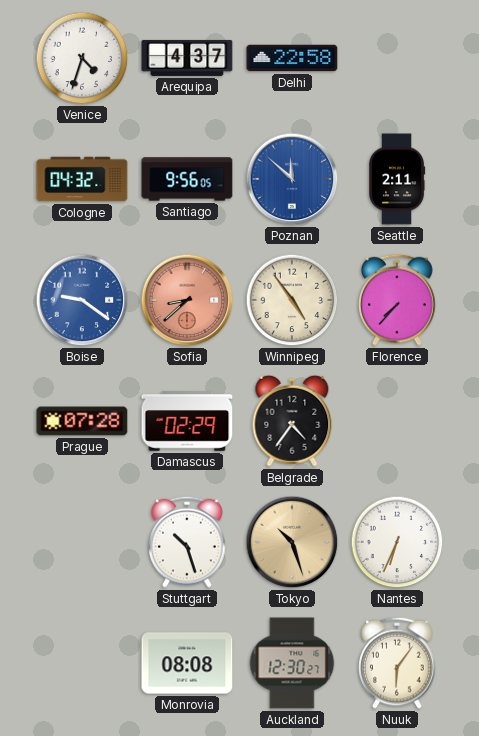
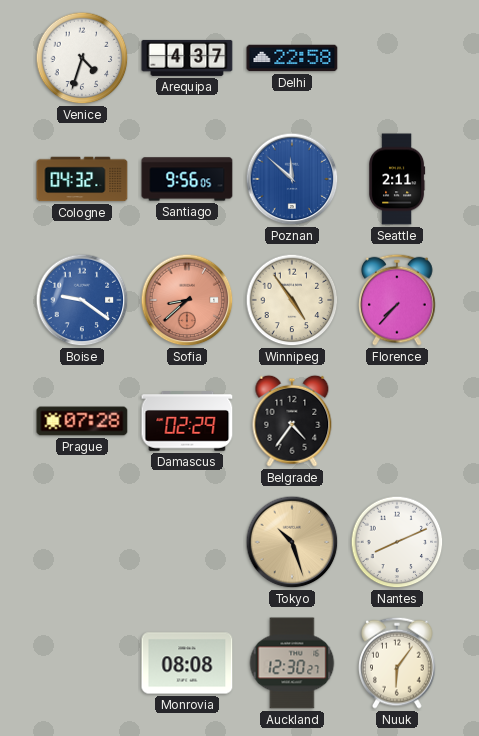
Stuttgart: 10:27 -> none
Nantes: 6:34 -> 8:11
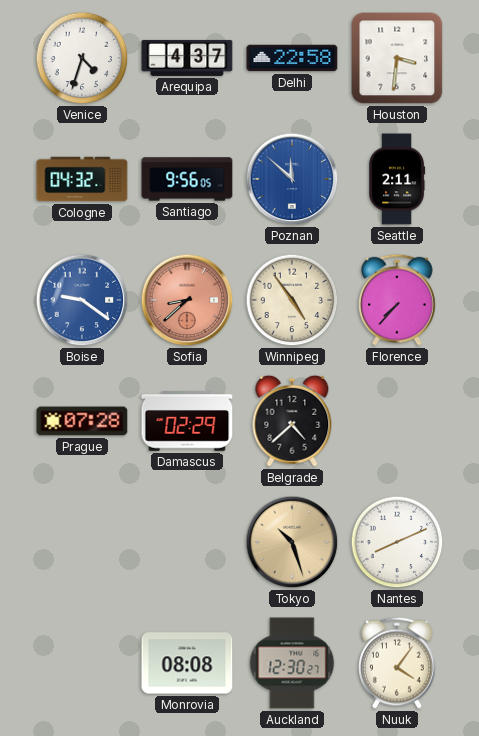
Houston: none -> 3:31
Belgrade: 4:36 -> 4:38
Nuuk: 6:06 -> 4:06
